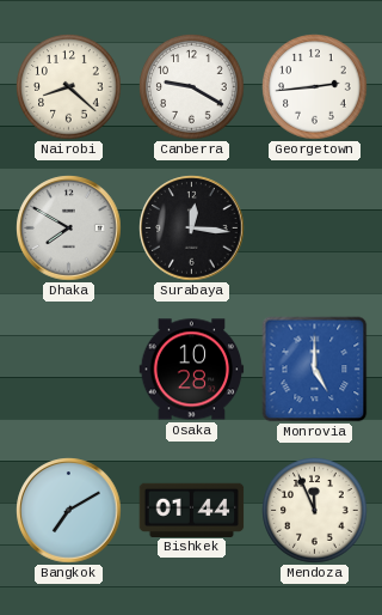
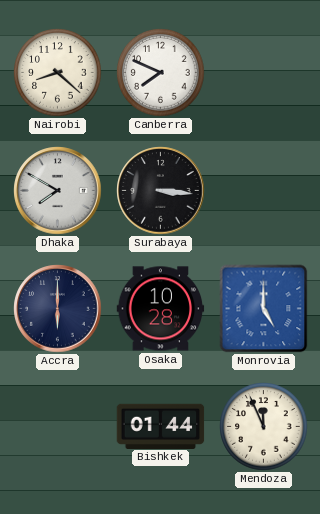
Canberra: 9:20 -> 7:49
Georgetown: 2:44 -> none
Surabaya: 12:16 -> 3:16
Accra: none -> 6:00
Bangkok: 7:10 -> none
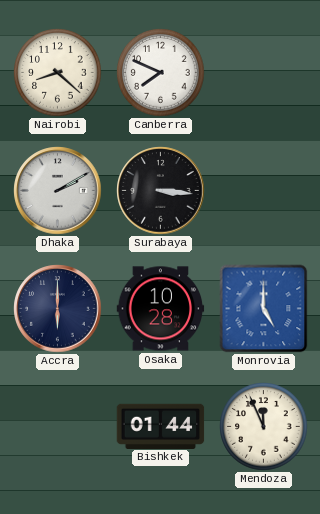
Dhaka: 7:50 -> 2:10
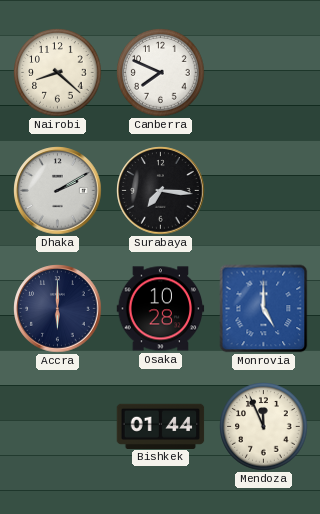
Surabaya: 3:16 -> 7:16
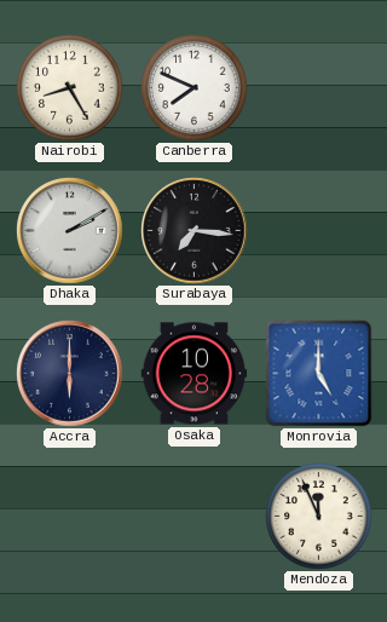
Nairobi: 8:22 -> 8:25
Bishkek: 01:44 -> none
